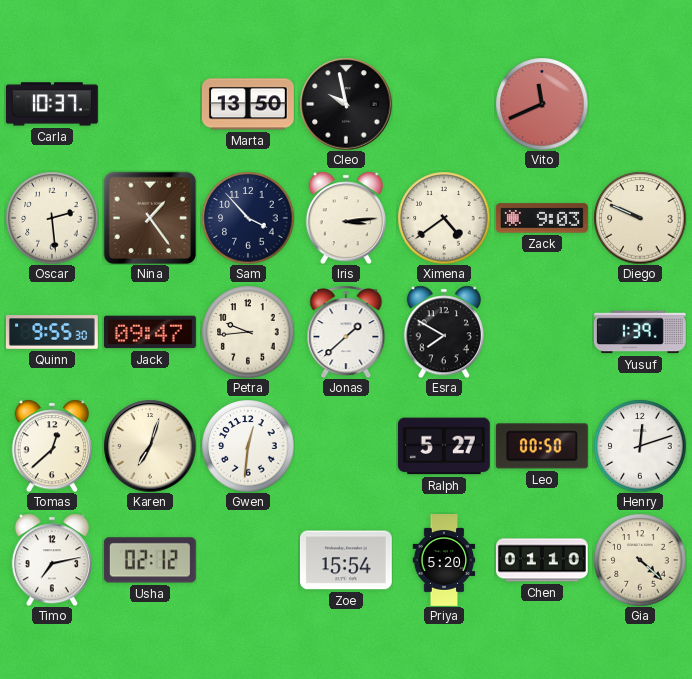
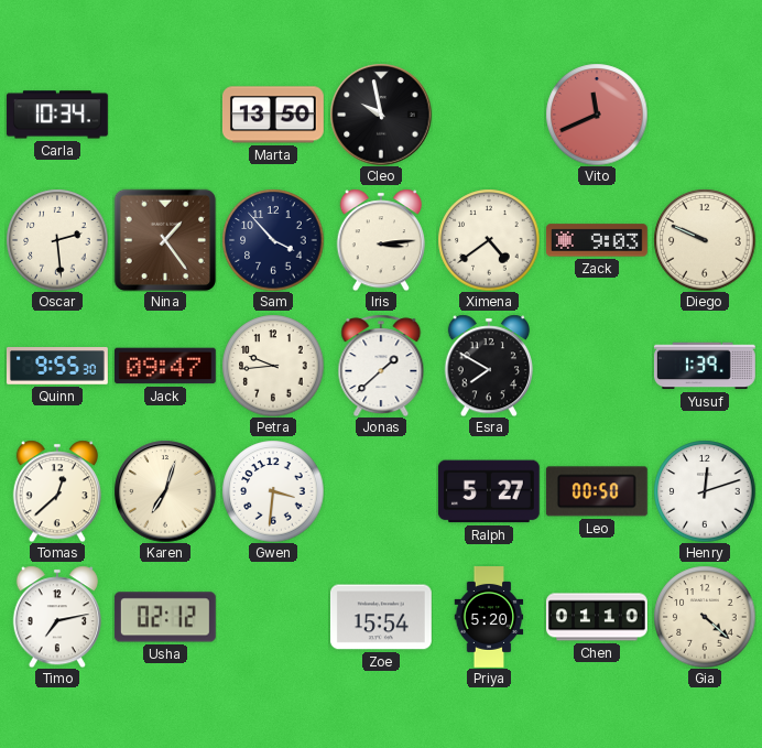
Carla: 10:37 -> 10:34
Gwen: 12:31 -> 3:31
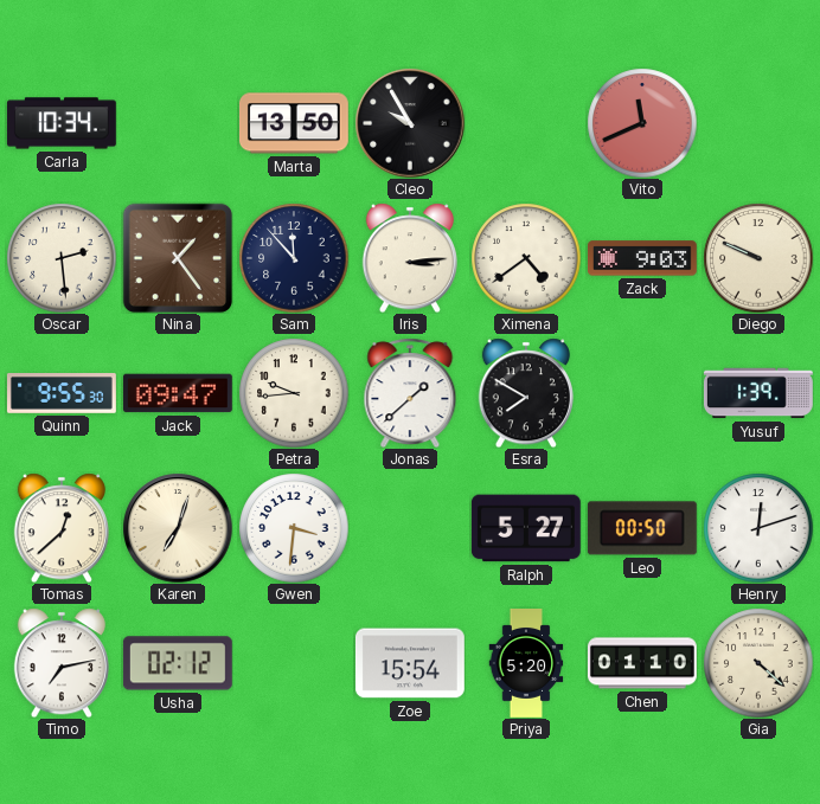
Cleo: 9:58 -> 9:55
Sam: 3:53 -> 11:53
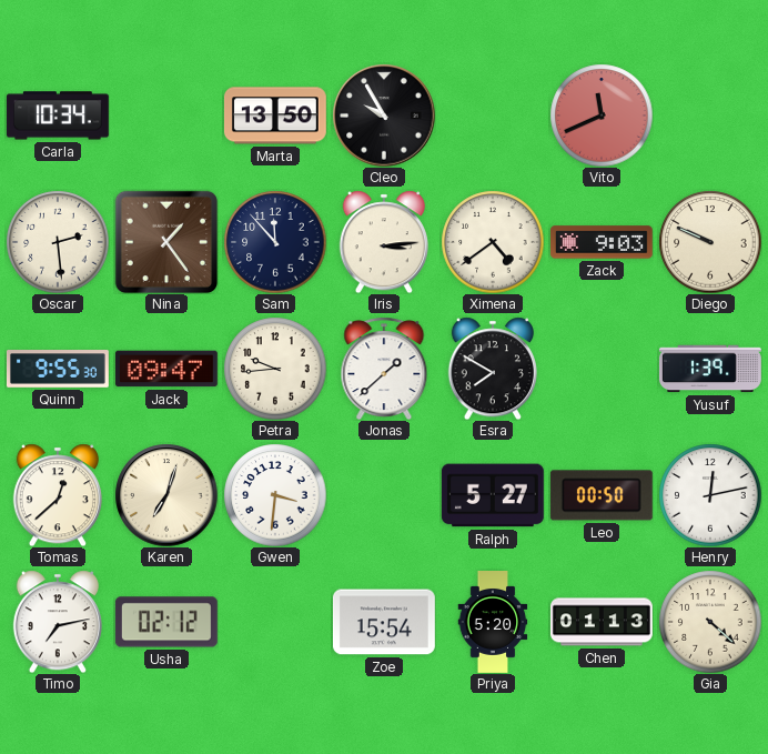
Henry: 12:12 -> 12:13
Chen: 01:10 -> 01:13
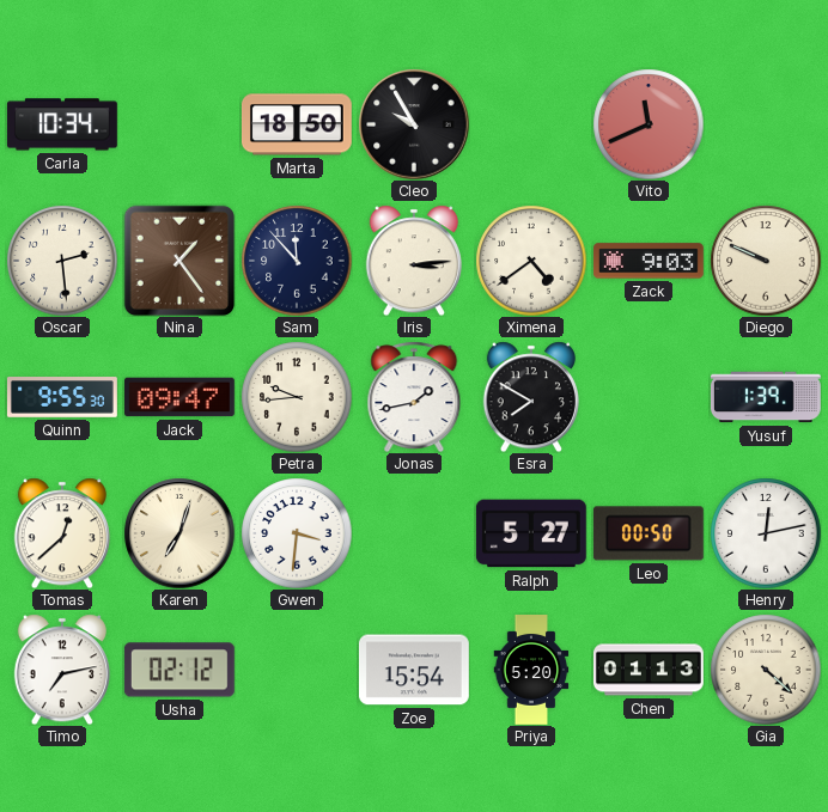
Marta: 13:50 -> 18:50
Jonas: 1:38 -> 1:43
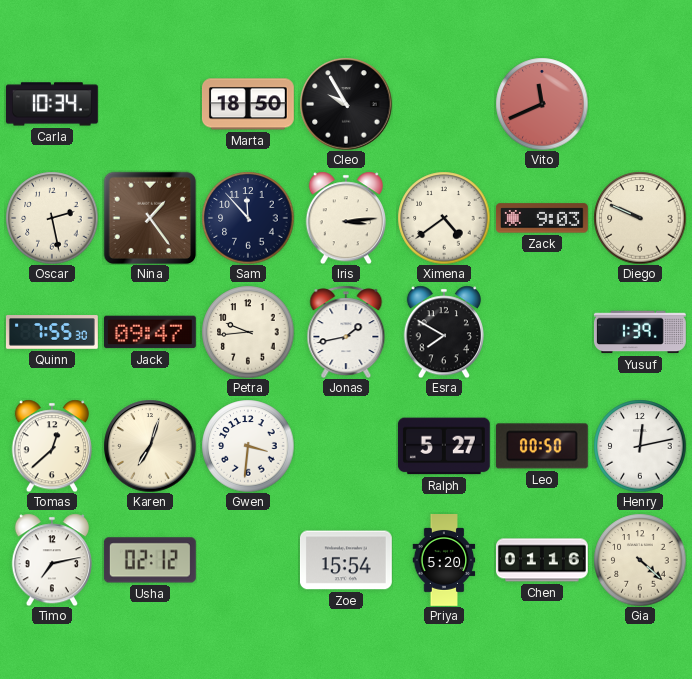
Oscar: 2:29 -> 2:28
Quinn: 9:55 -> 7:55
Chen: 01:13 -> 01:16
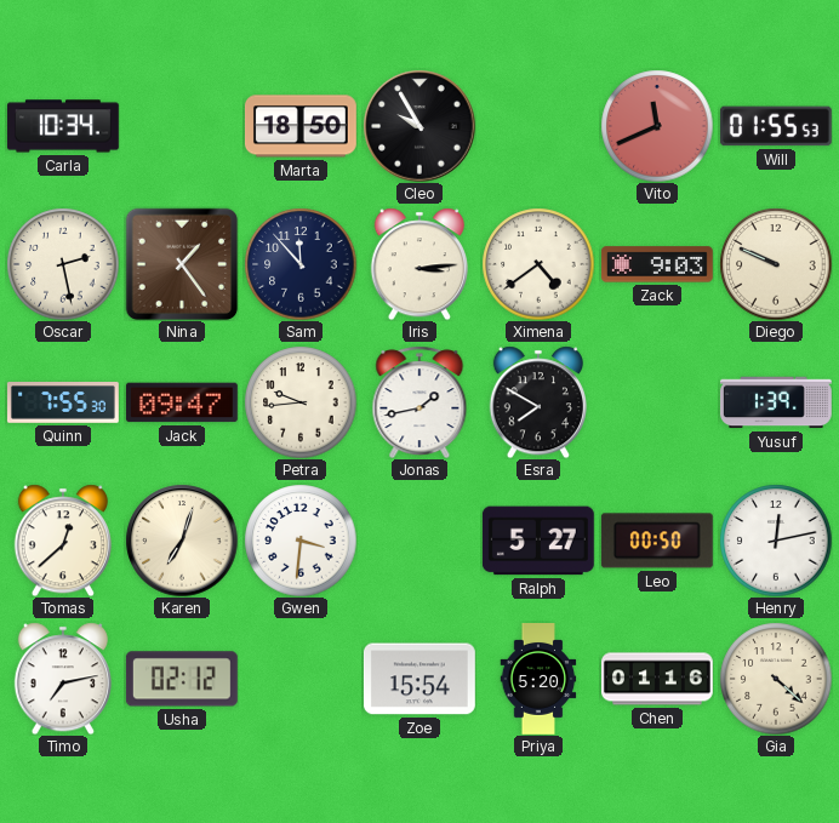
Will: none -> 01:55
